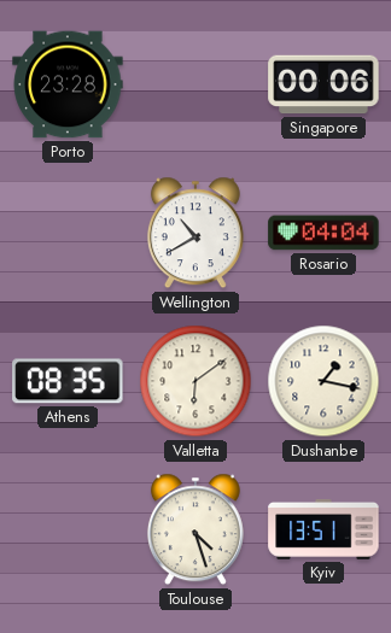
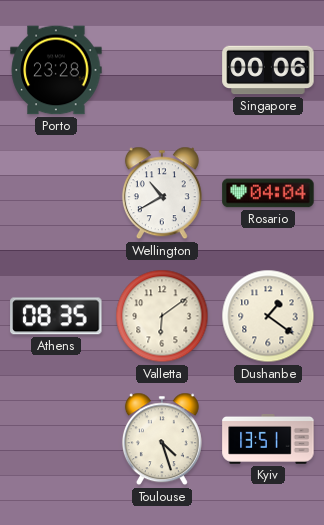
Dushanbe: 1:17 -> 1:21
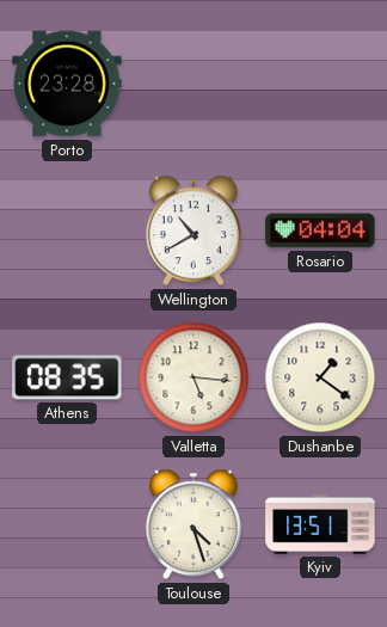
Singapore: 00:06 -> none
Valletta: 6:09 -> 5:16
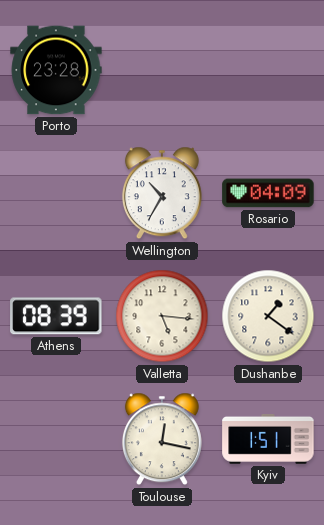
Wellington: 10:40 -> 10:35
Rosario: 04:04 -> 04:09
Athens: 08:35 -> 08:39
Toulouse: 4:27 -> 12:17
Kyiv: 13:51 -> 1:51
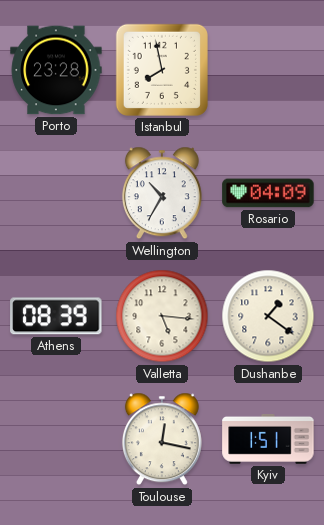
Istanbul: none -> 7:58
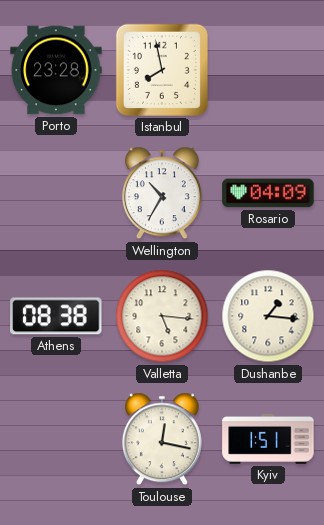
Athens: 08:39 -> 08:38
Dushanbe: 1:21 -> 1:16
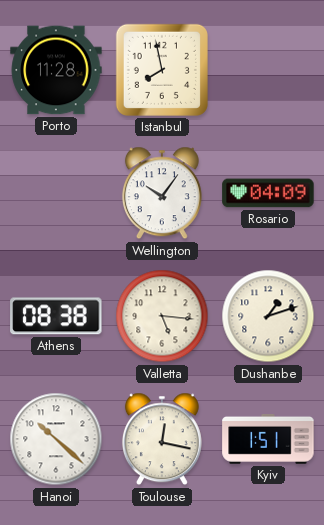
Porto: 23:28 -> 11:28
Wellington: 10:35 -> 10:06
Dushanbe: 1:16 -> 1:12
Hanoi: none -> 10:22
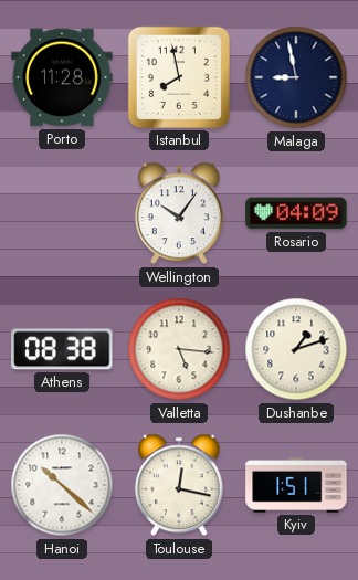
Malaga: none -> 8:58
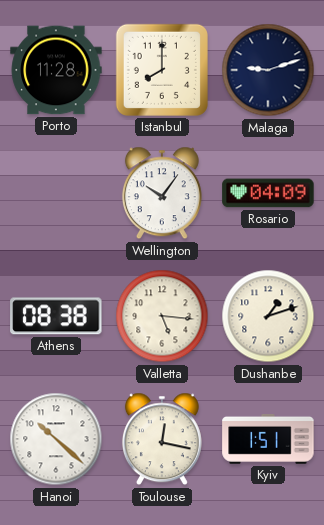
Istanbul: 7:58 -> 8:00
Malaga: 8:58 -> 9:12
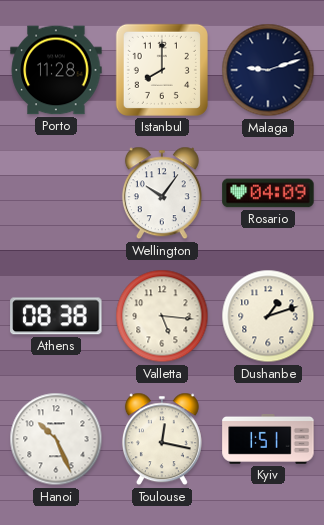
Hanoi: 10:22 -> 10:26
